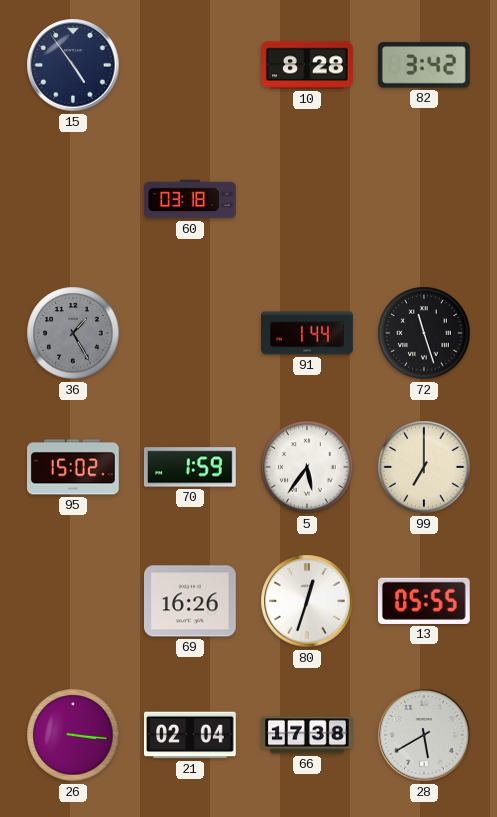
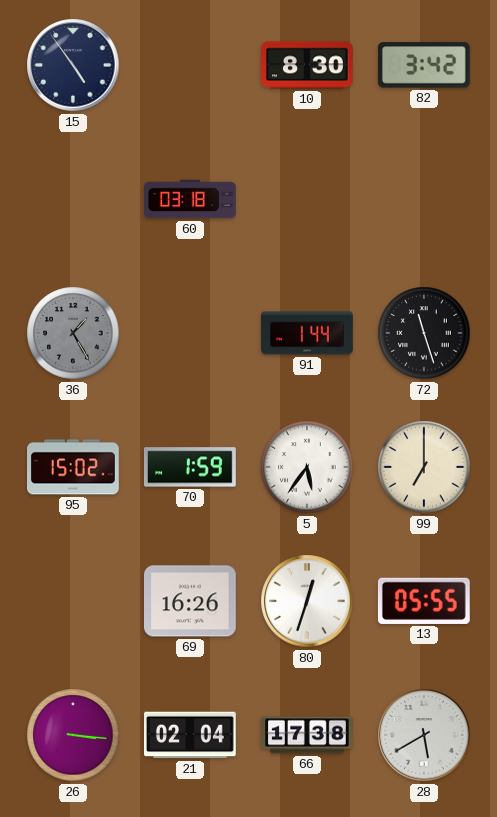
10: 8:28 -> 8:30
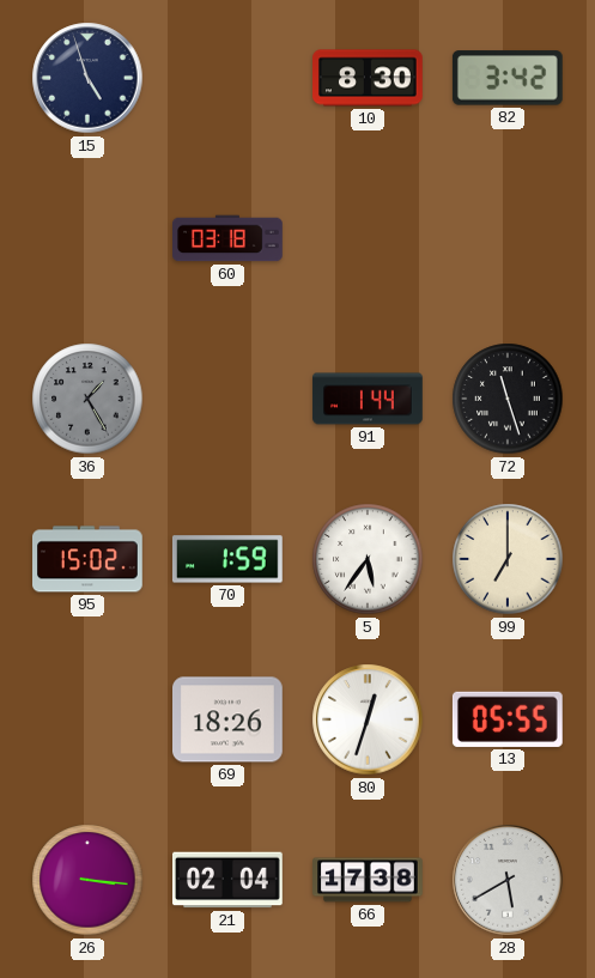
15: 4:54 -> 4:57
69: 16:26 -> 18:26
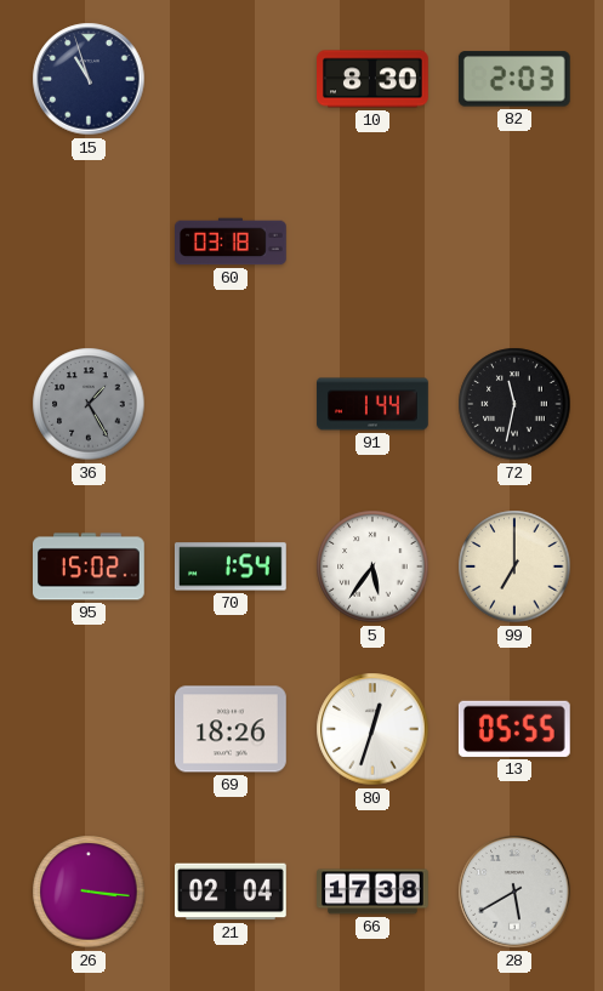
15: 4:57 -> 10:57
82: 3:42 -> 2:03
72: 11:27 -> 11:32
70: 1:59 -> 1:54
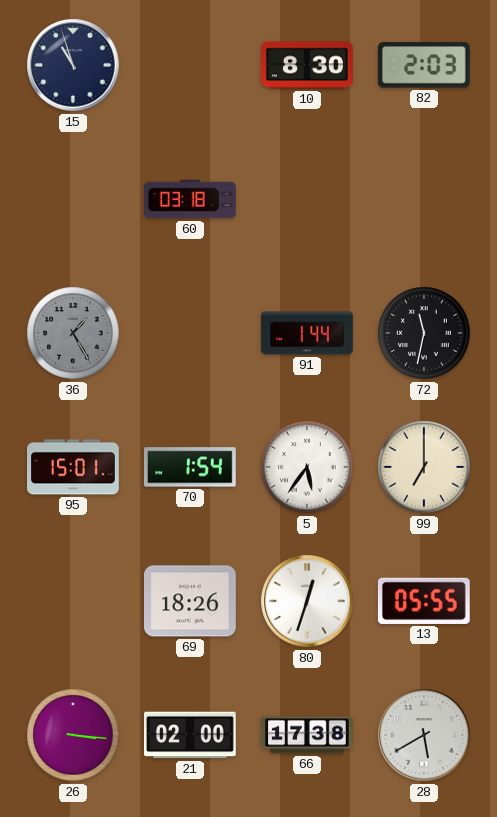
95: 15:02 -> 15:01
21: 02:04 -> 02:00
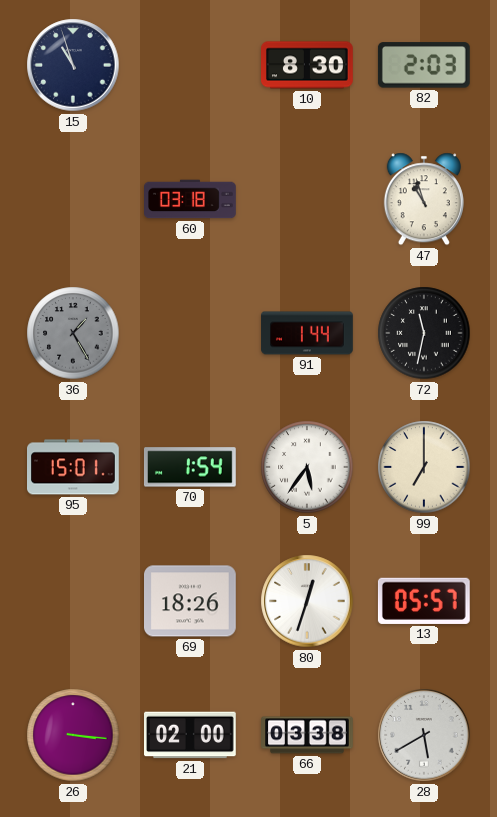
47: none -> 10:57
13: 05:55 -> 05:57
66: 17:38 -> 03:38
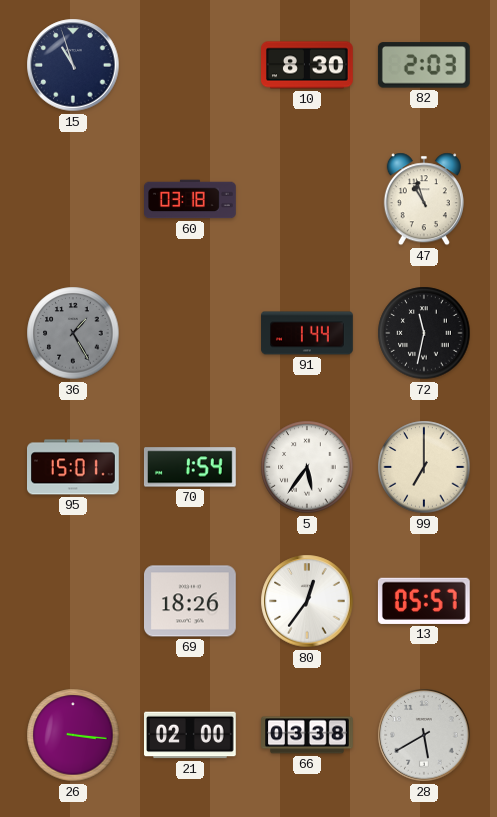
80: 12:33 -> 12:36
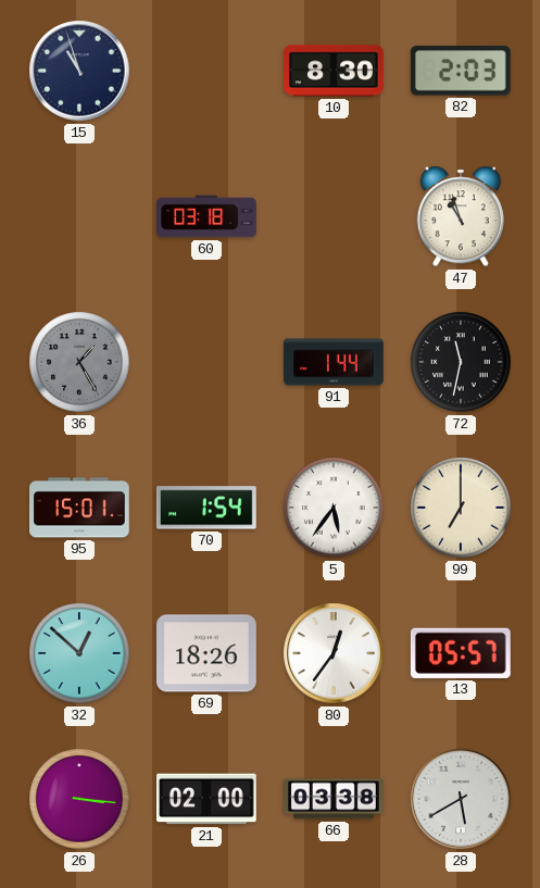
32: none -> 12:52
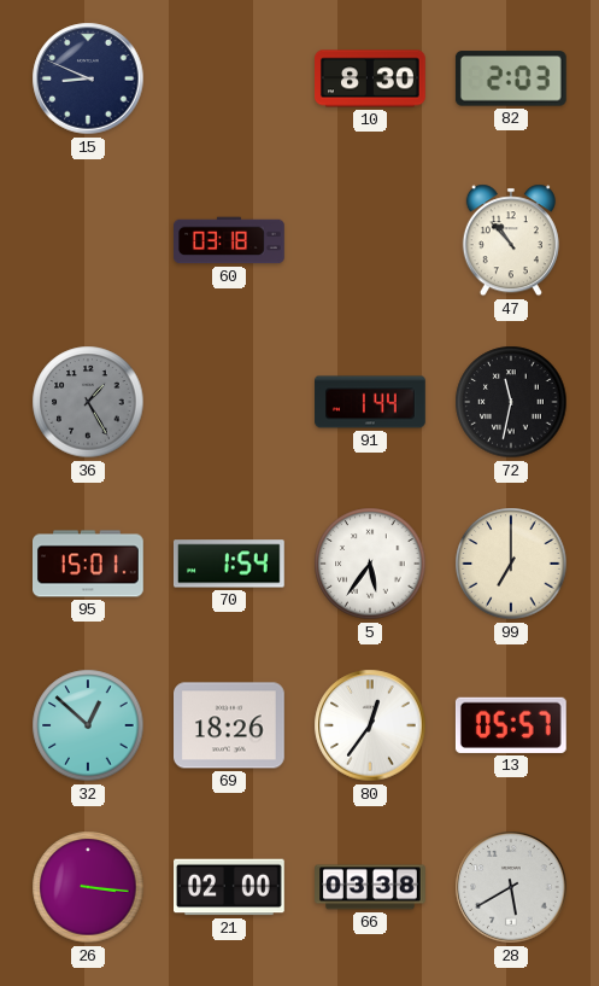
15: 10:57 -> 8:49
47: 10:57 -> 10:53
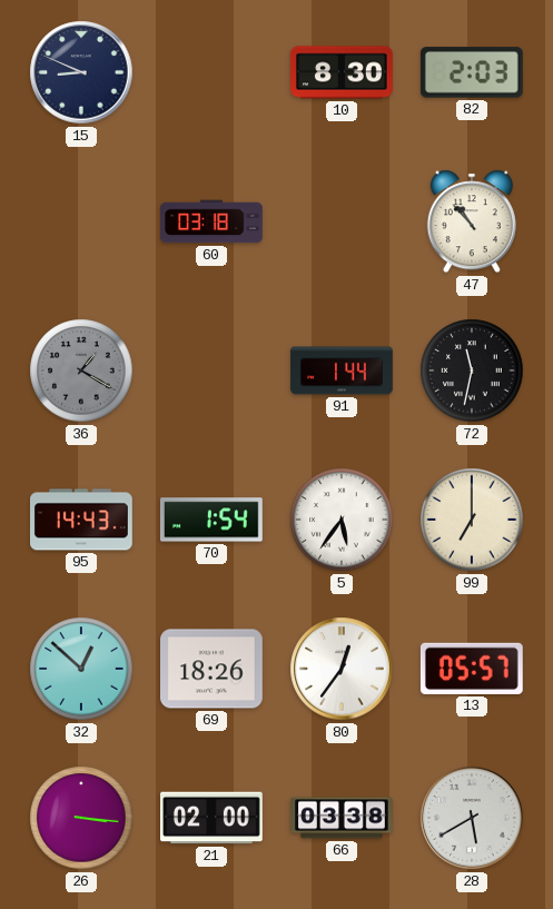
36: 1:25 -> 1:20
95: 15:01 -> 14:43
